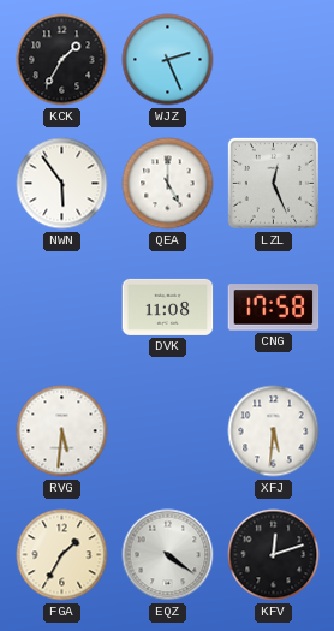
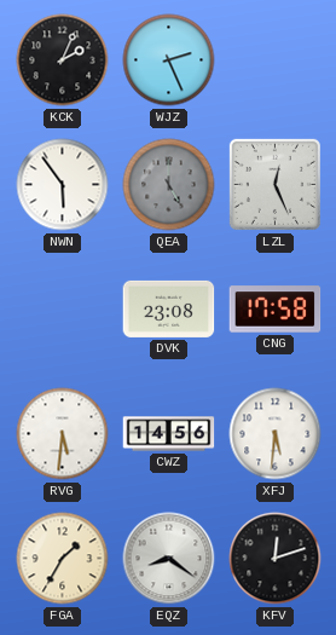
KCK: 1:35 -> 2:04
QEA dial: white -> grey
DVK: 11:08 -> 23:08
CWZ: none -> 14:56
EQZ: 4:21 -> 8:21
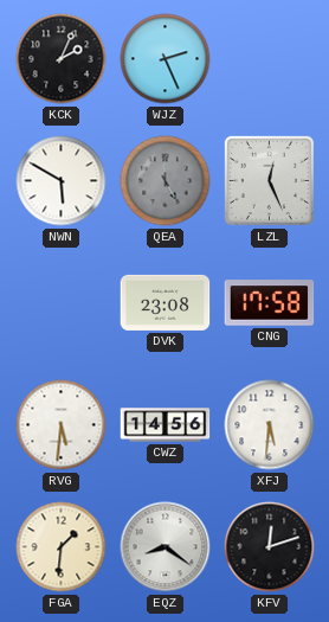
NWN: 5:54 -> 5:50
FGA: 1:35 -> 1:31
